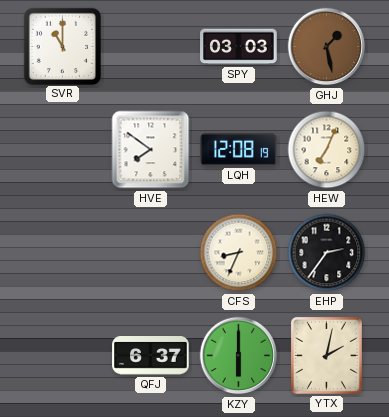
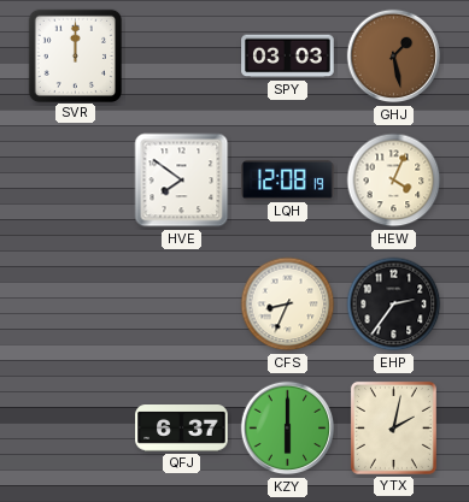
SVR: 11:00 -> 12:00
HEW: 7:04 -> 4:04
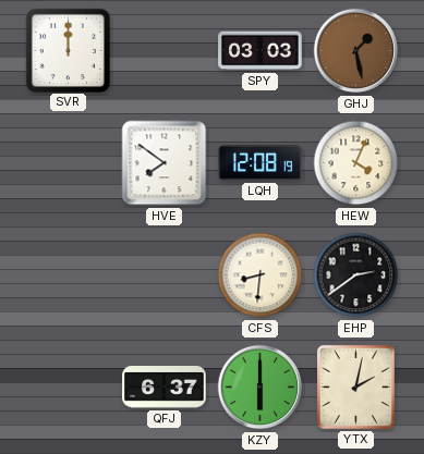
CFS: 8:34 -> 8:31
EHP: 2:36 -> 2:39
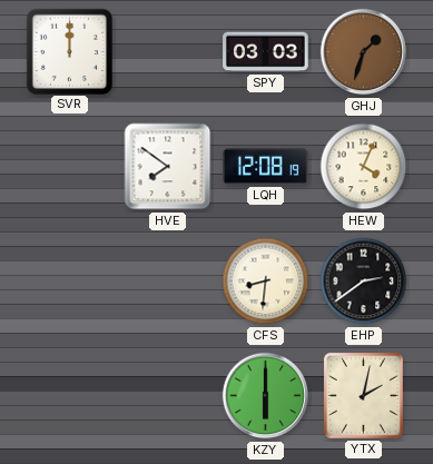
GHJ: 1:28 -> 1:33
QFJ: 6:37 -> none
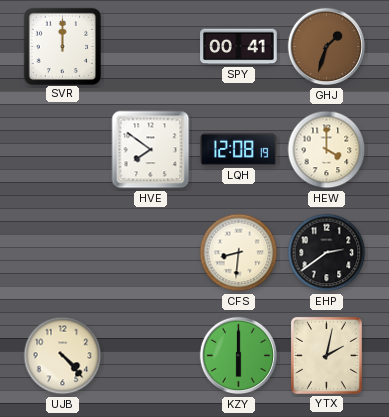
SPY: 03:03 -> 00:41
HEW: 4:04 -> 4:00
UJB: none -> 4:23
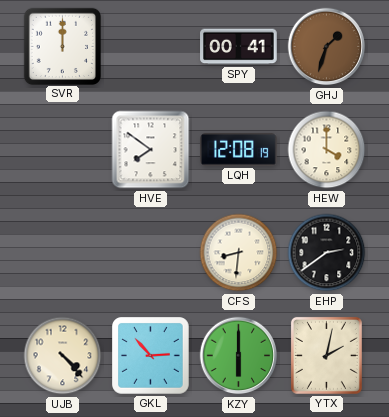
GKL: none -> 2:53
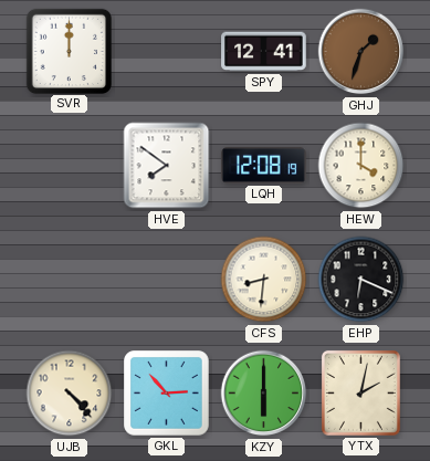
SPY: 00:41 -> 12:41
EHP: 2:39 -> 6:19
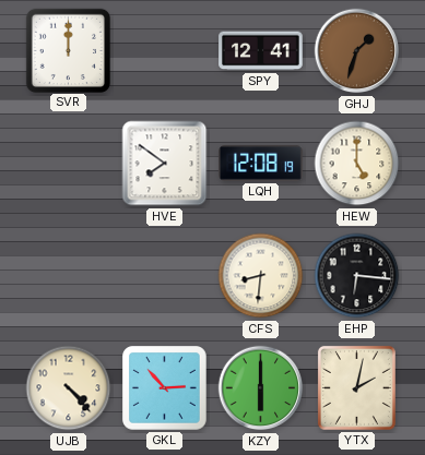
HEW: 4:00 -> 5:00
EHP: 6:19 -> 6:16
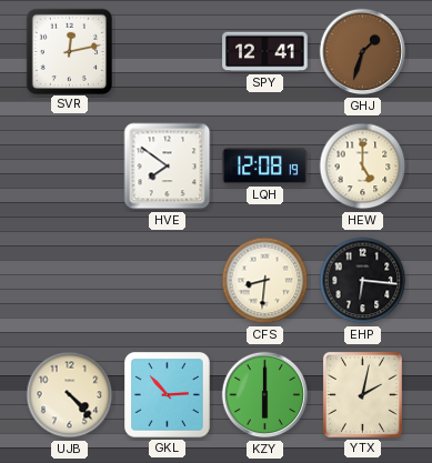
SVR: 12:00 -> 12:13
